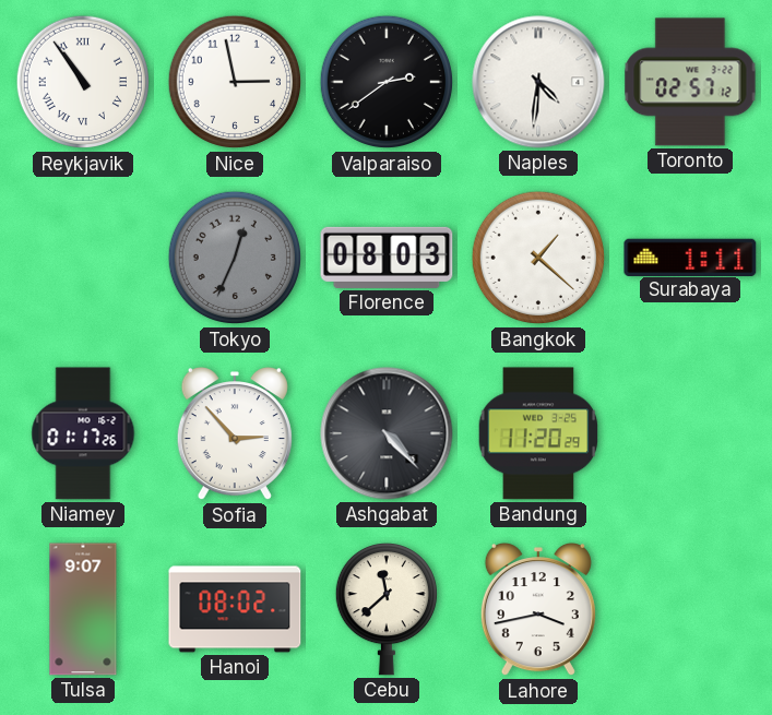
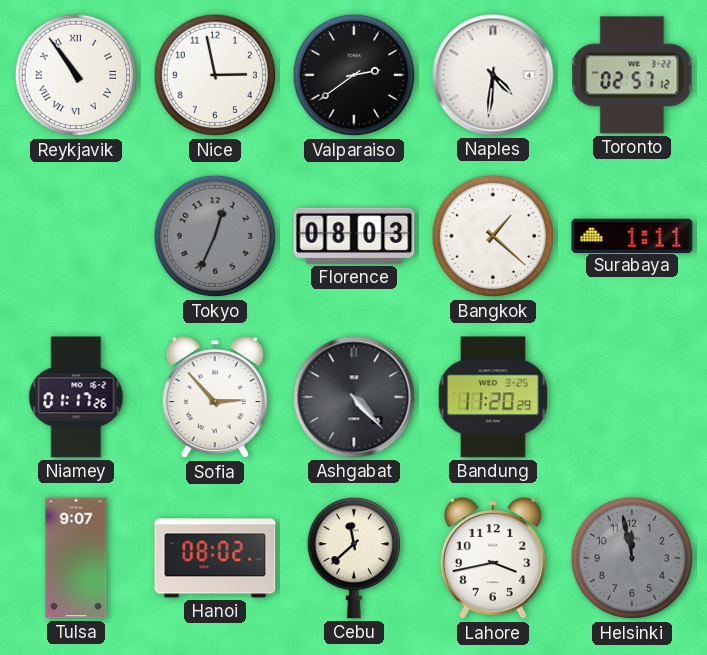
Helsinki: none -> 11:58
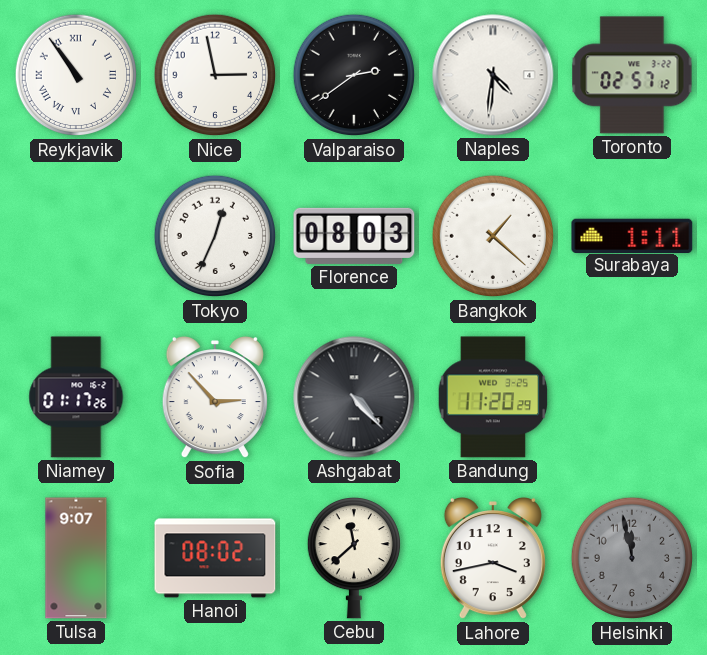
Tokyo dial: grey -> white
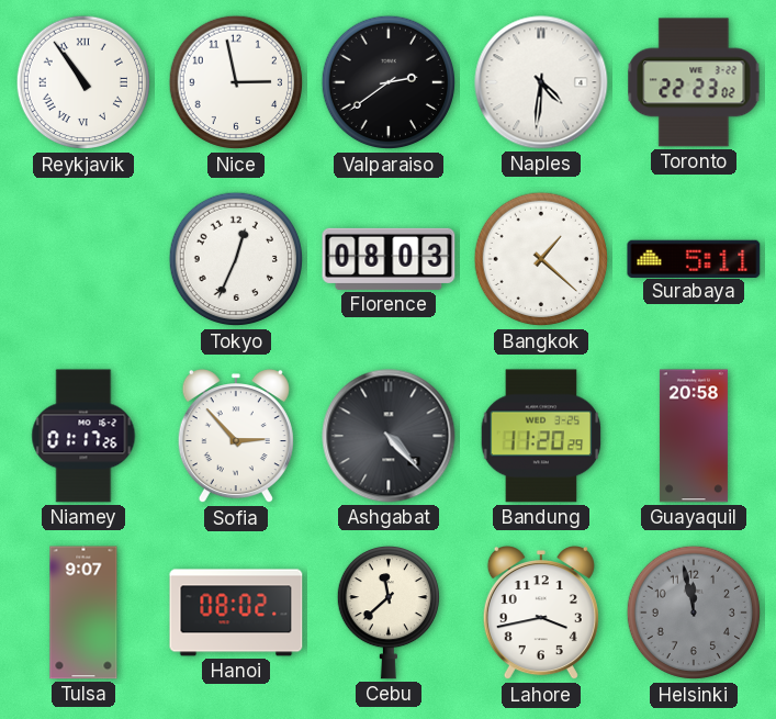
Toronto: 02:57 -> 22:23
Surabaya: 1:11 -> 5:11
Guayaquil: none -> 20:58
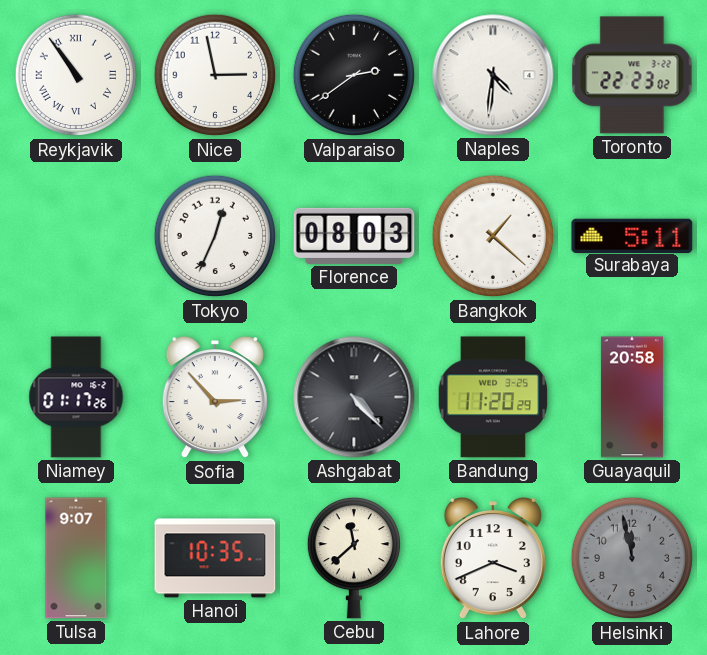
Hanoi: 08:02 -> 10:35
Lahore: 3:43 -> 3:41
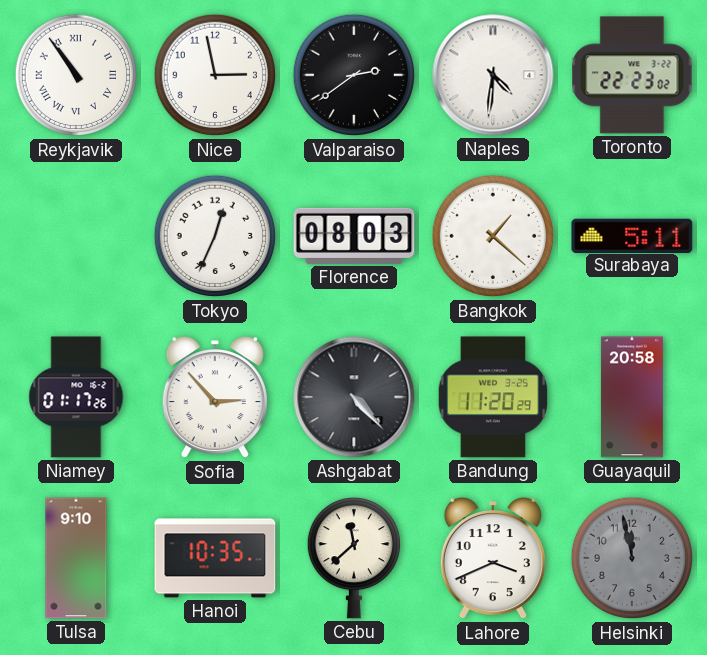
Tulsa: 9:07 -> 9:10
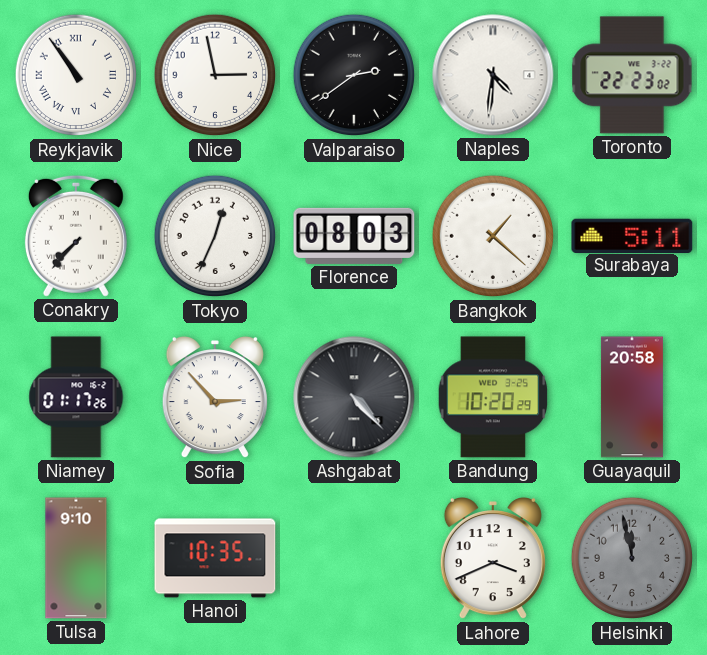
Conakry: none -> 7:37
Bandung: 11:20 -> 10:20
Cebu: 11:38 -> none
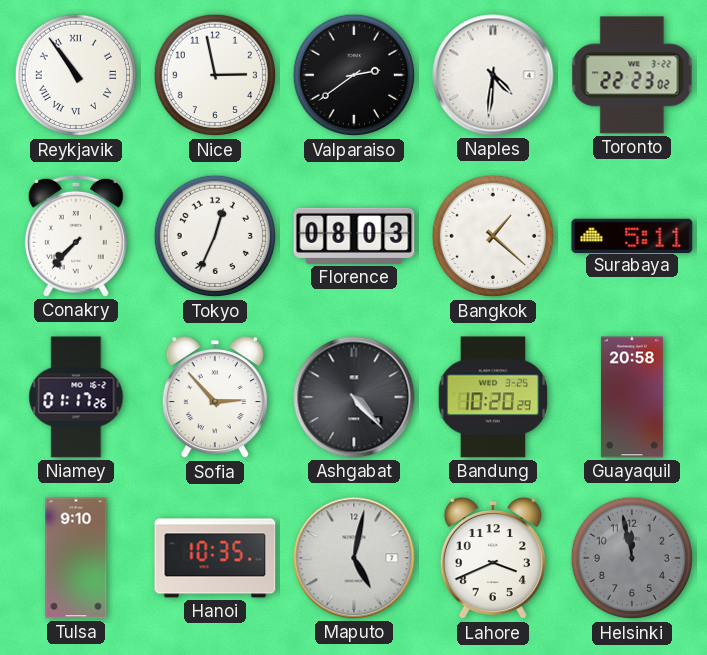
Maputo: none -> 5:02
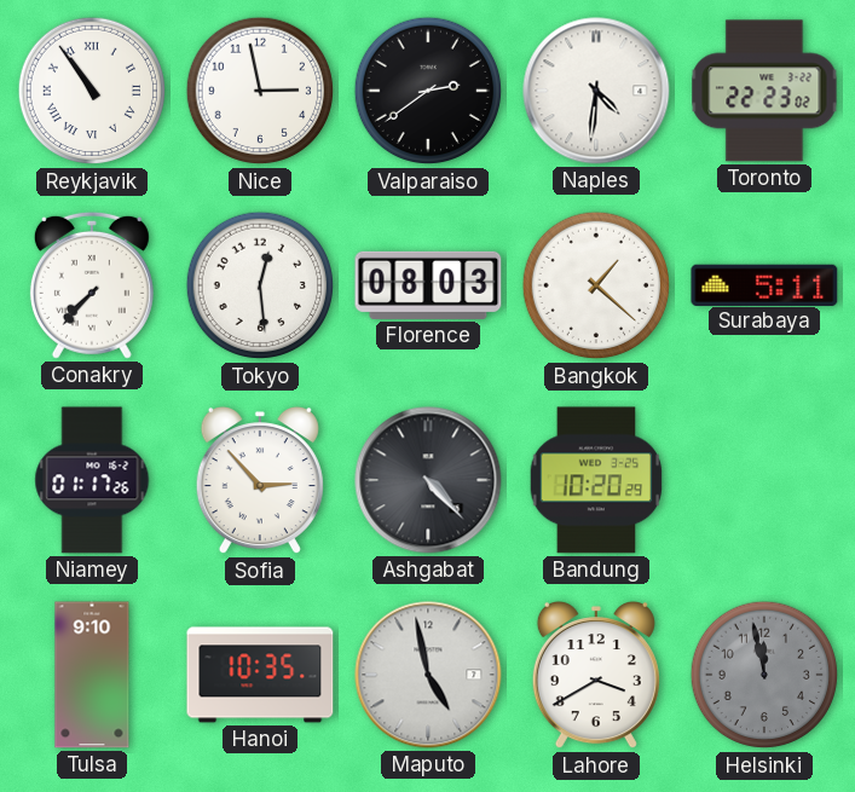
Tokyo: 12:34 -> 12:29
Guayaquil: 20:58 -> none
Maputo: 5:02 -> 4:58
Lahore: 3:41 -> 3:40
